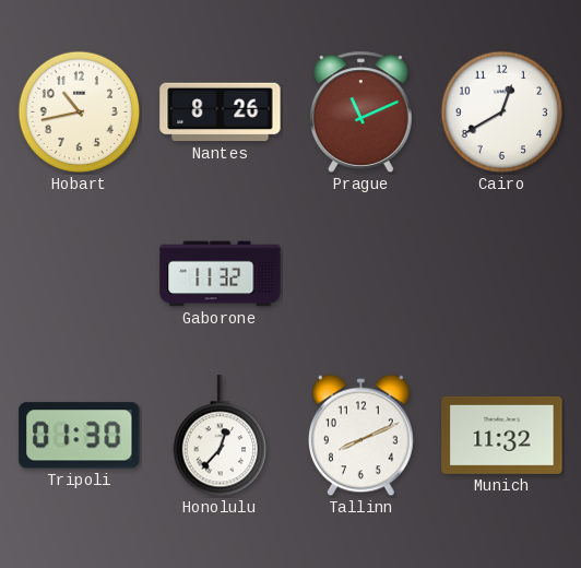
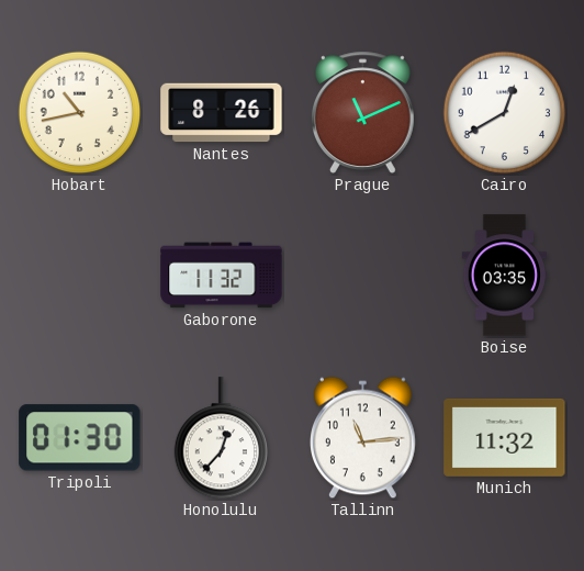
Boise: none -> 03:35
Tallinn: 8:11 -> 11:14
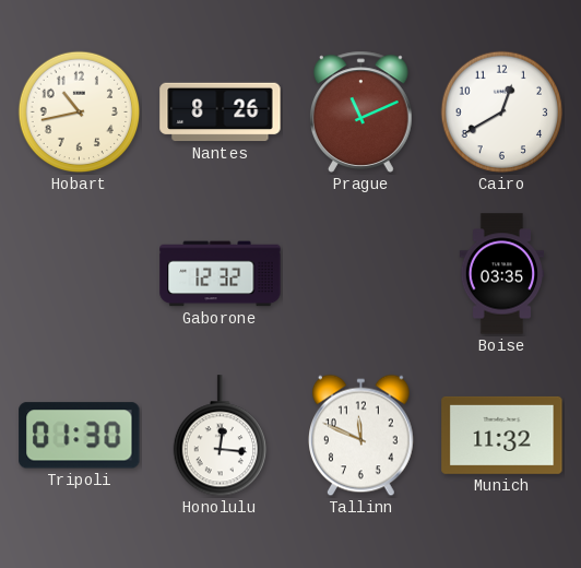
Gaborone: 11:32 -> 12:32
Honolulu: 12:37 -> 12:16
Tallinn: 11:14 -> 11:49
